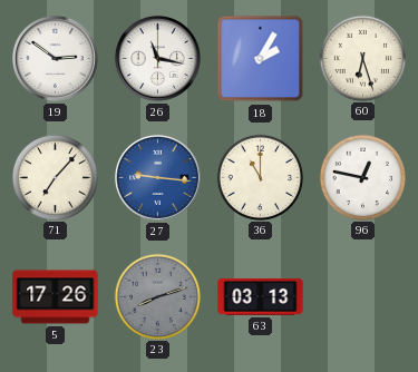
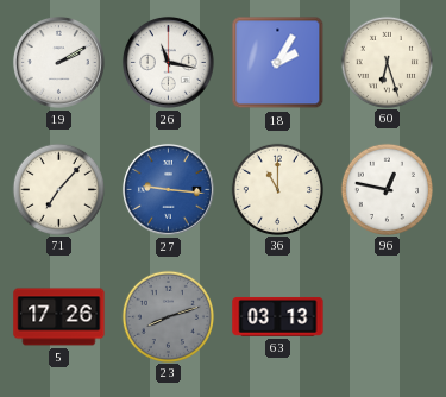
19: 2:51 -> 2:10
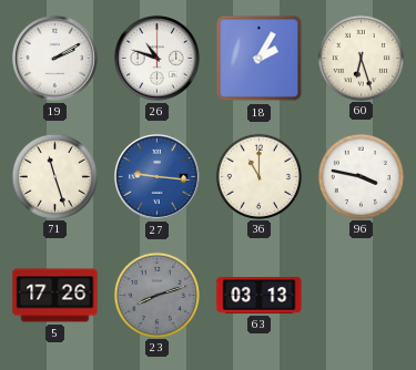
26: 11:17 -> 10:48
71: 7:07 -> 11:27
96: 12:47 -> 3:47
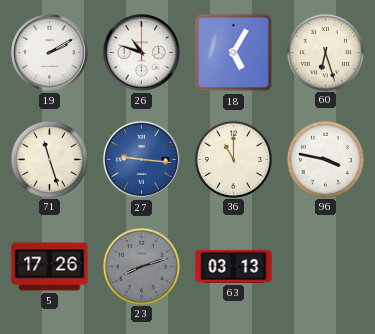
18: 2:05 -> 5:05
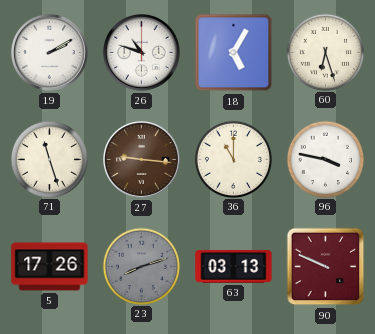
27 dial: blue -> brown
90: none -> 9:49
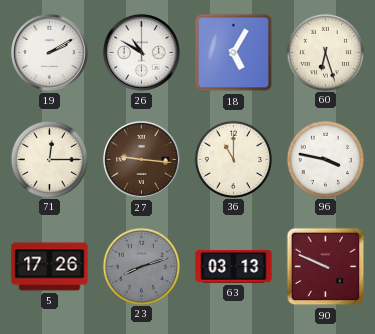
26: 10:48 -> 10:50
71: 11:27 -> 12:15
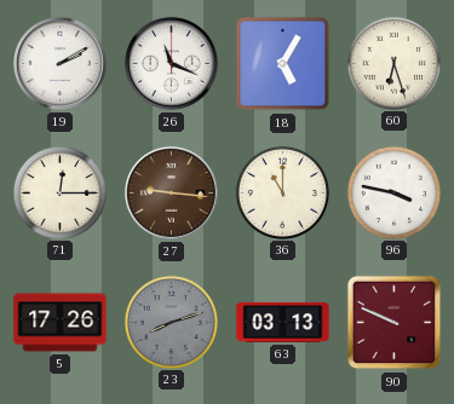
26: 10:50 -> 11:19
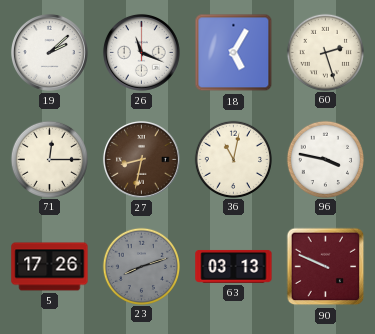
19: 2:10 -> 2:08
60: 6:27 -> 2:27
27: 9:16 -> 8:32
36: 11:00 -> 11:02
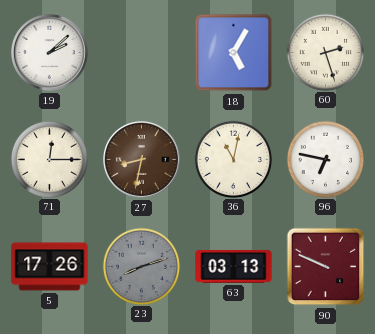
26: 11:19 -> none
96: 3:47 -> 6:47
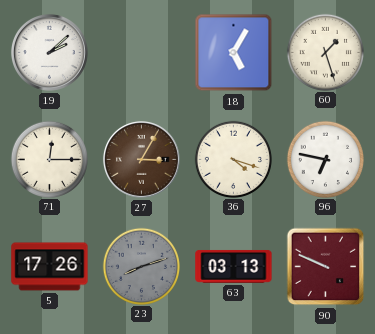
60: 2:27 -> 1:27
27: 8:32 -> 3:05
36: 11:02 -> 4:18
